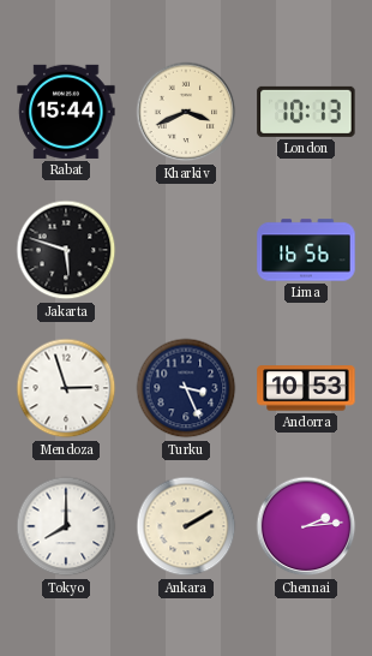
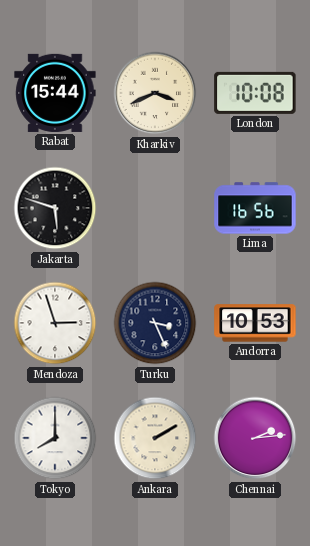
London: 10:13 -> 10:08
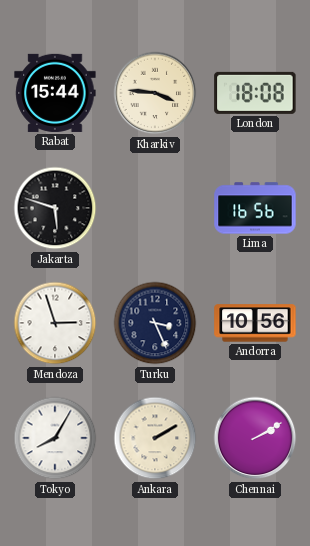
Kharkiv: 3:41 -> 3:46
London: 10:08 -> 18:08
Andorra: 10:53 -> 10:56
Tokyo: 8:00 -> 8:05
Chennai: 2:14 -> 2:10
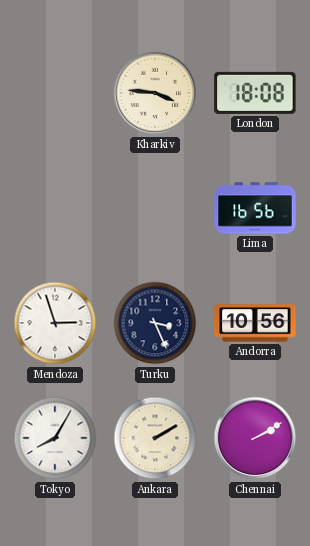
Rabat: 15:44 -> none
Jakarta: 5:48 -> none
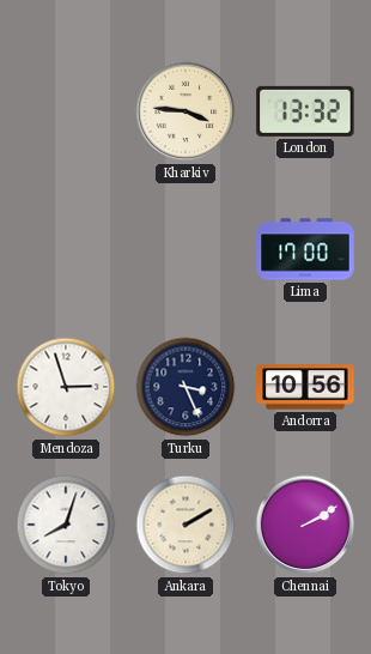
London: 18:08 -> 13:32
Lima: 16:56 -> 17:00
Tokyo: 8:05 -> 8:03
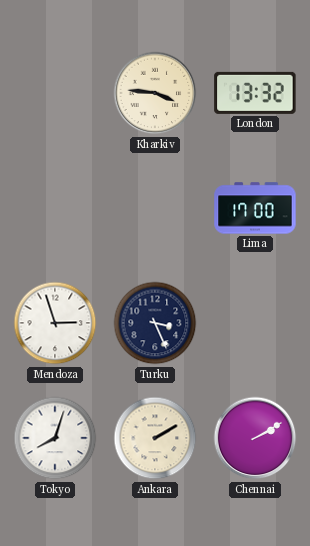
Andorra: 10:56 -> none
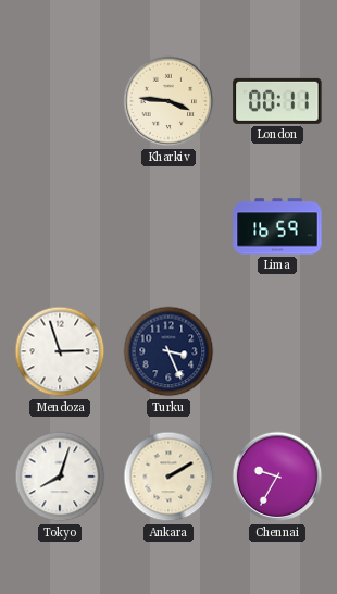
London: 13:32 -> 00:11
Lima: 17:00 -> 16:59
Chennai: 2:10 -> 9:35
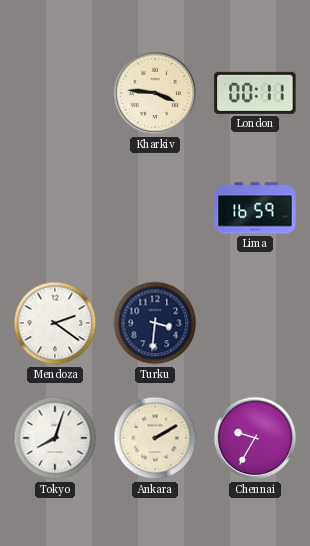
Mendoza: 2:57 -> 2:21
Turku: 3:26 -> 3:31
